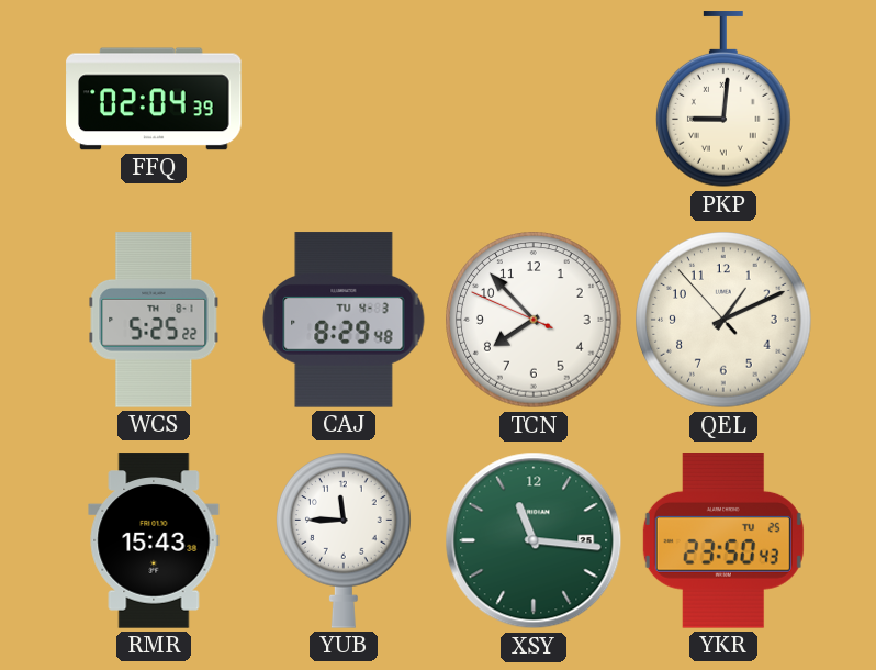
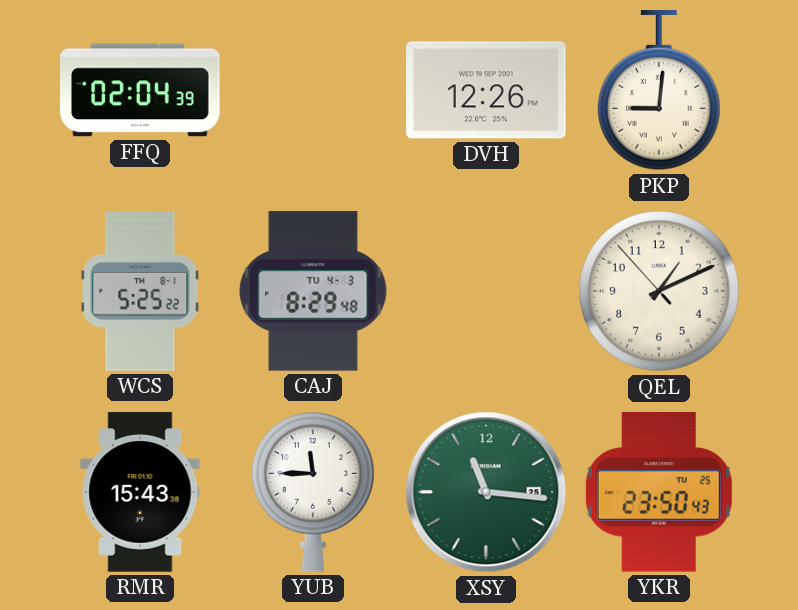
DVH: none -> 12:26
TCN: 7:52 -> none
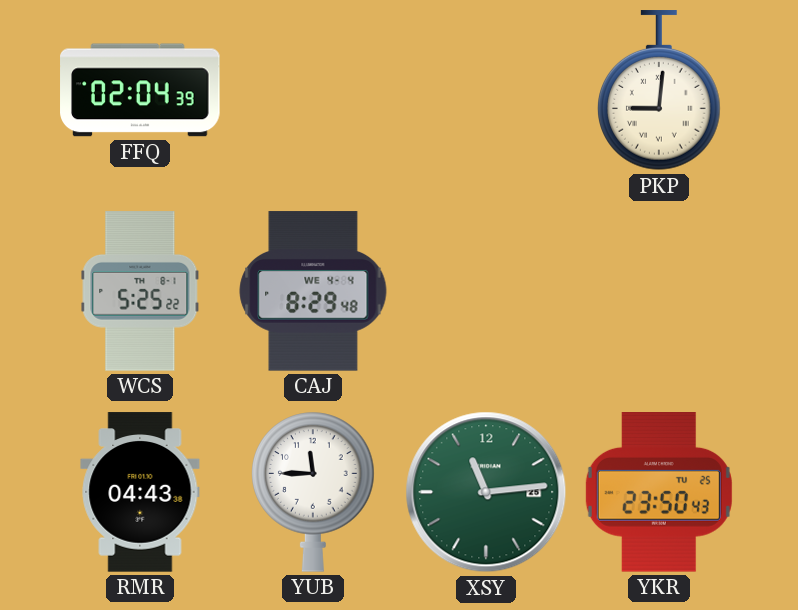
DVH: 12:26 -> none
CAJ date: TU 4-3 -> WE 4-4
QEL: 1:10 -> none
RMR: 15:43 -> 04:43
XSY: 11:16 -> 11:14
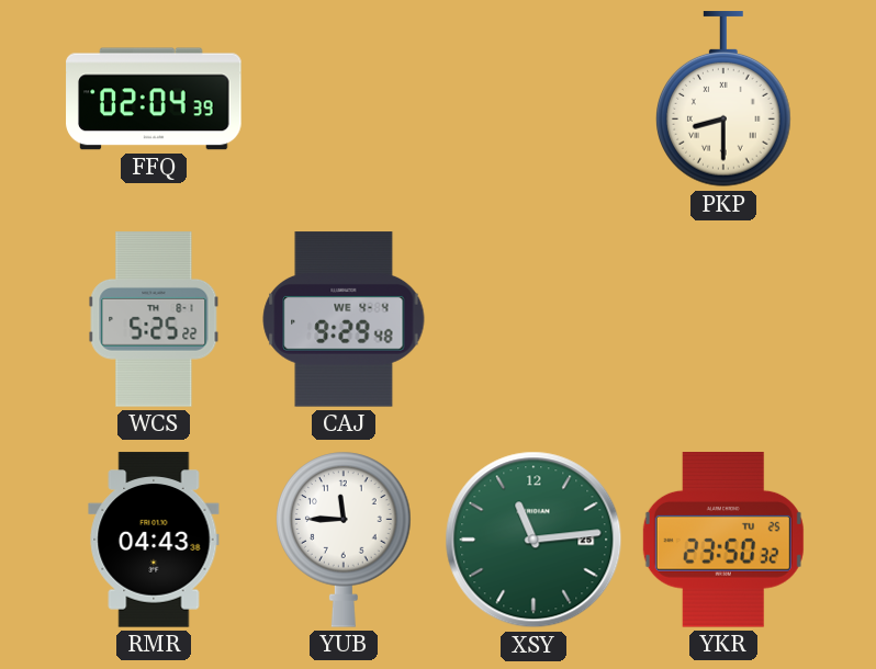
PKP: 9:01 -> 8:30
CAJ: 8:29 -> 9:29
YKR: 23:50:43 -> 23:50:32
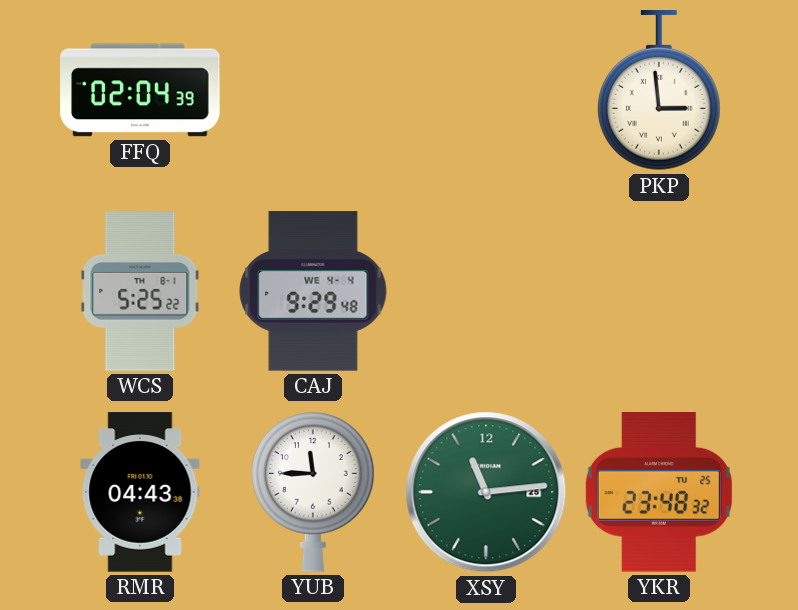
PKP: 8:30 -> 2:59
YKR: 23:50 -> 23:48
